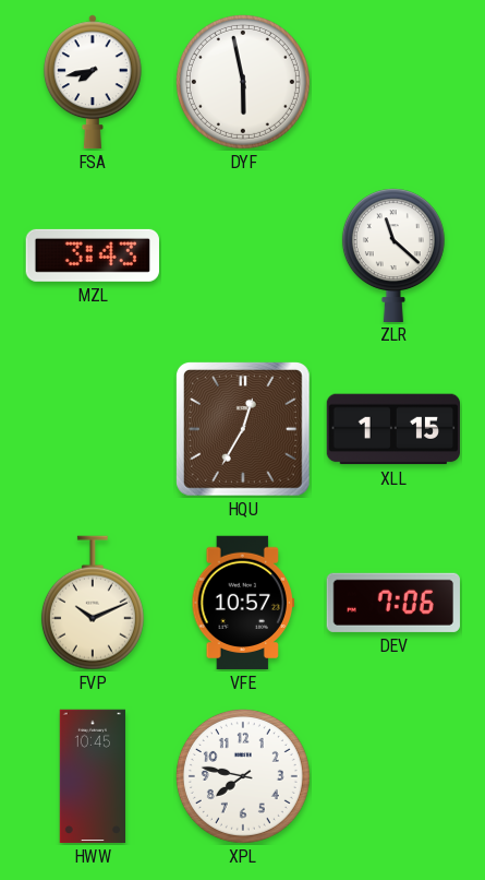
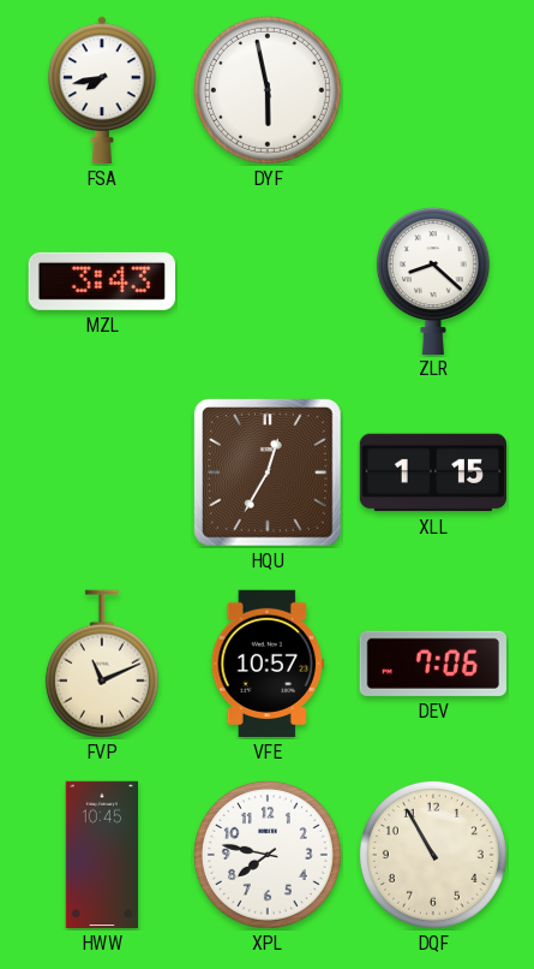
ZLR: 11:22 -> 8:22
FVP: 10:11 -> 11:11
DQF: none -> 10:55
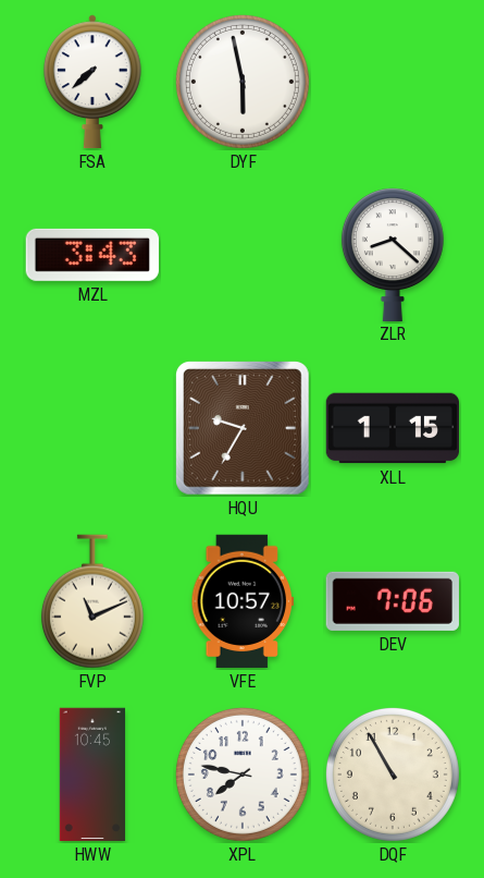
FSA: 7:43 -> 7:38
HQU: 12:35 -> 9:35
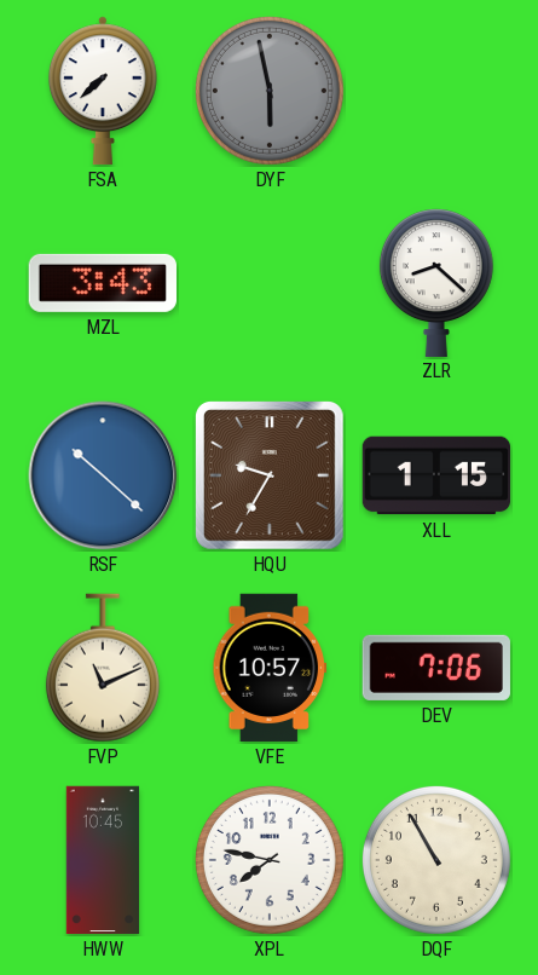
DYF dial: white -> grey
RSF: none -> 10:22
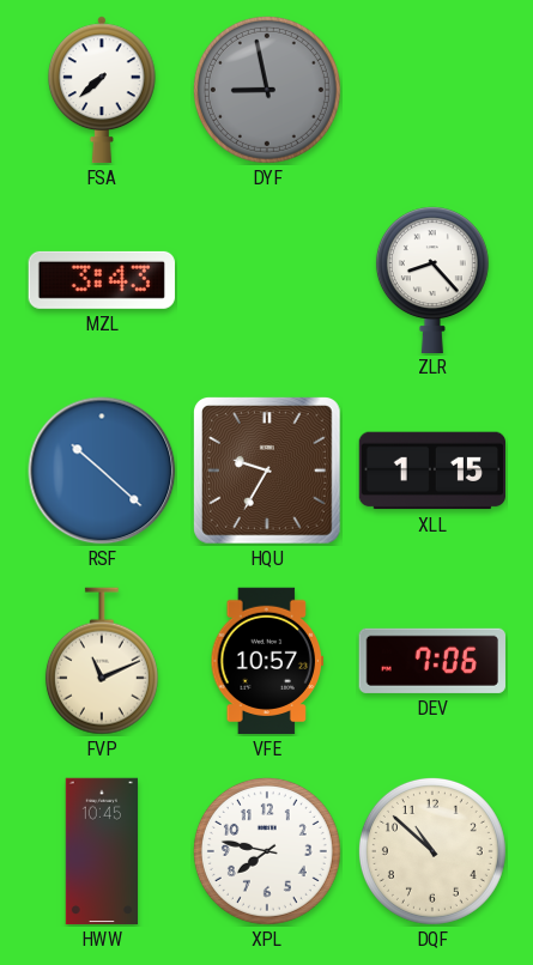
DYF: 5:58 -> 8:58
ZLR: 8:22 -> 8:23
DQF: 10:55 -> 10:52
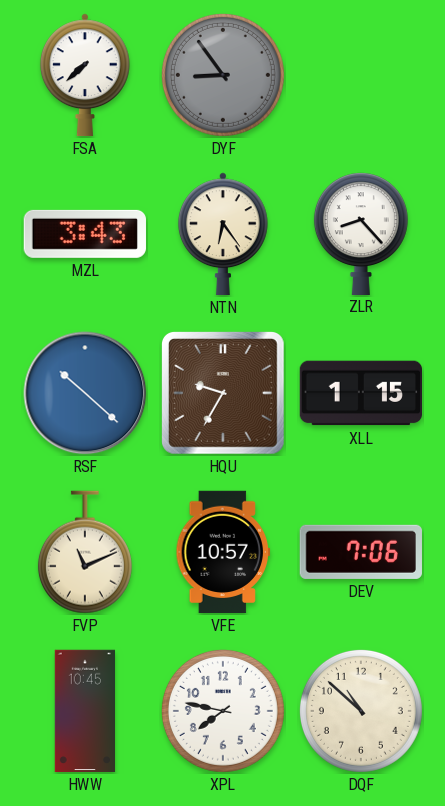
DYF: 8:58 -> 8:54
NTN: none -> 6:24
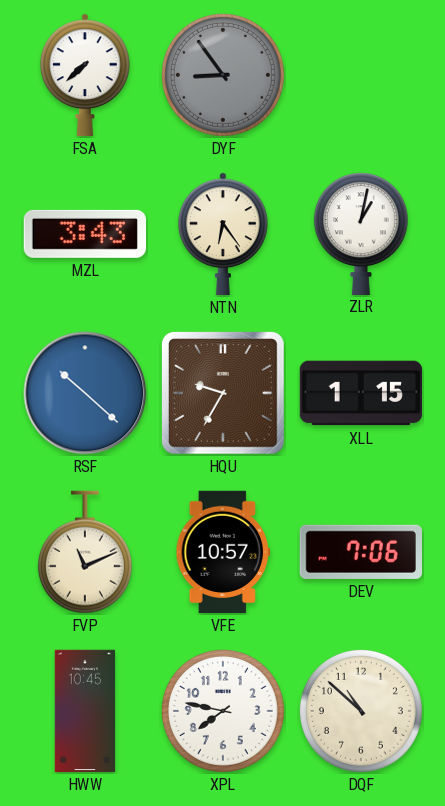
ZLR: 8:23 -> 1:02
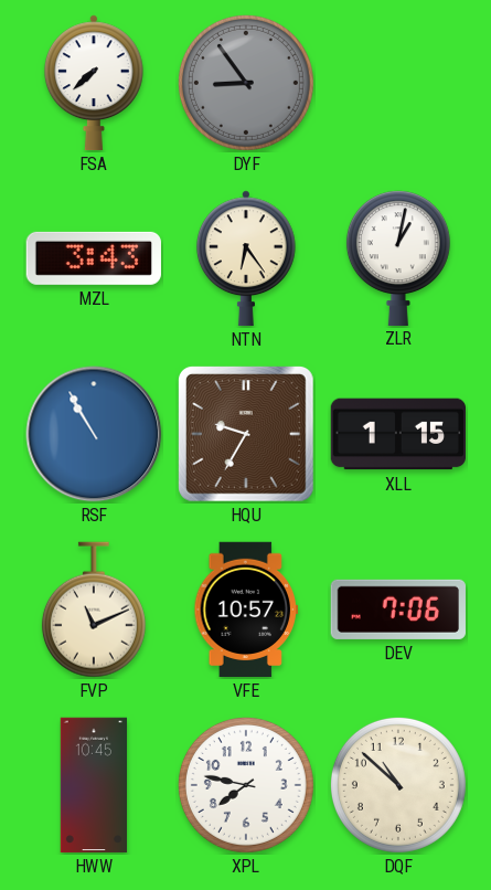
RSF: 10:22 -> 10:55
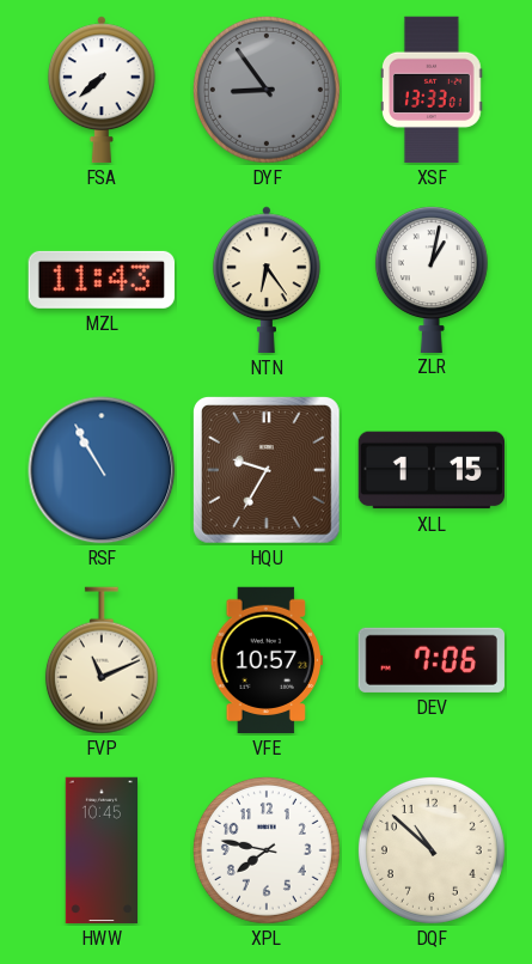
XSF: none -> 13:33
MZL: 3:43 -> 11:43
